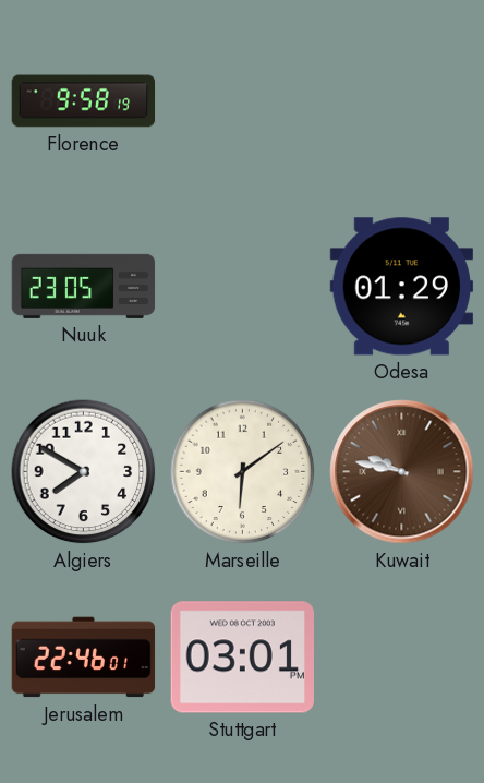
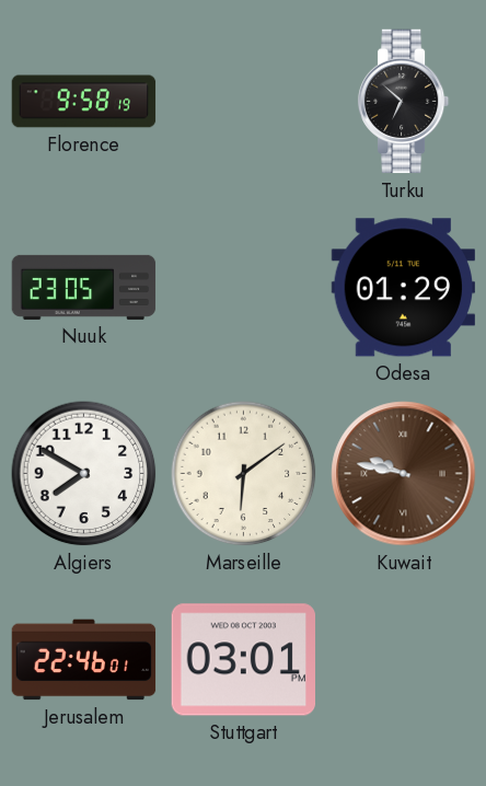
Turku: none -> 6:52
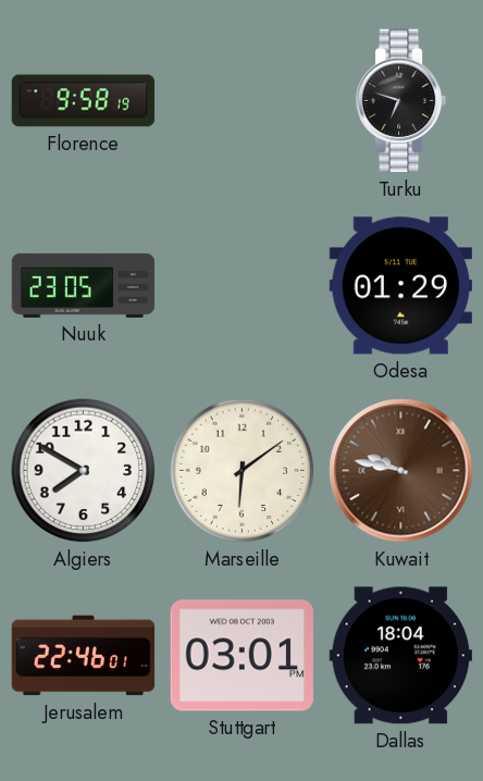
Turku: 6:52 -> 6:48
Dallas: none -> 18:04
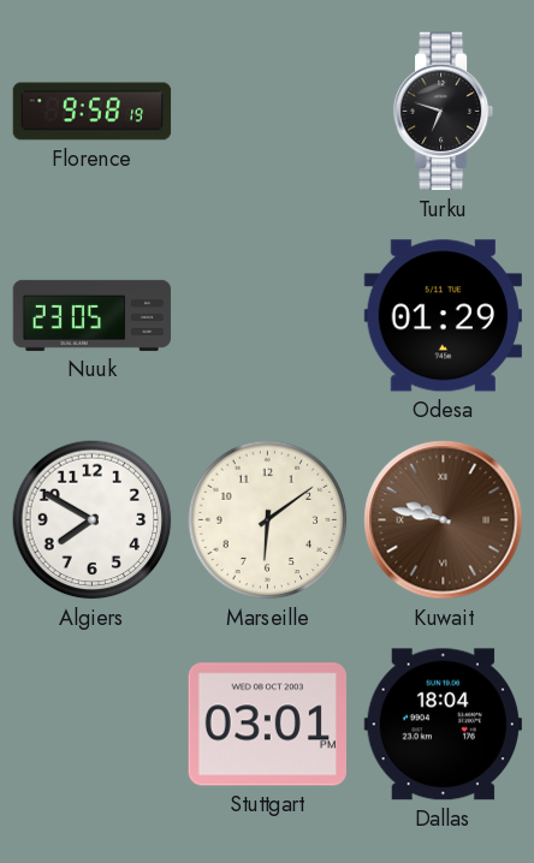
Jerusalem: 22:46 -> none
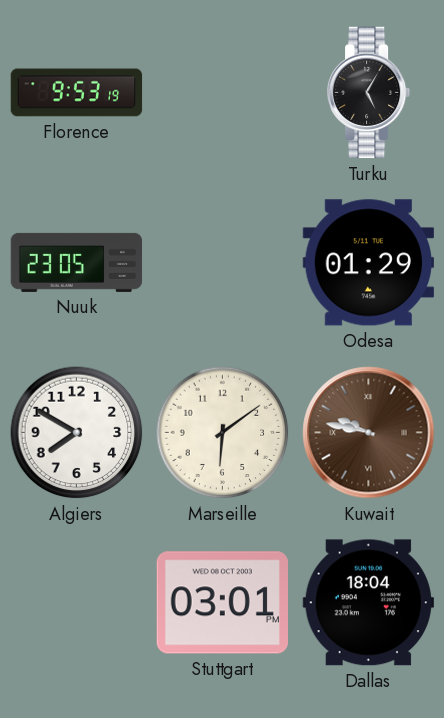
Florence: 9:58 -> 9:53
Turku: 6:48 -> 5:05
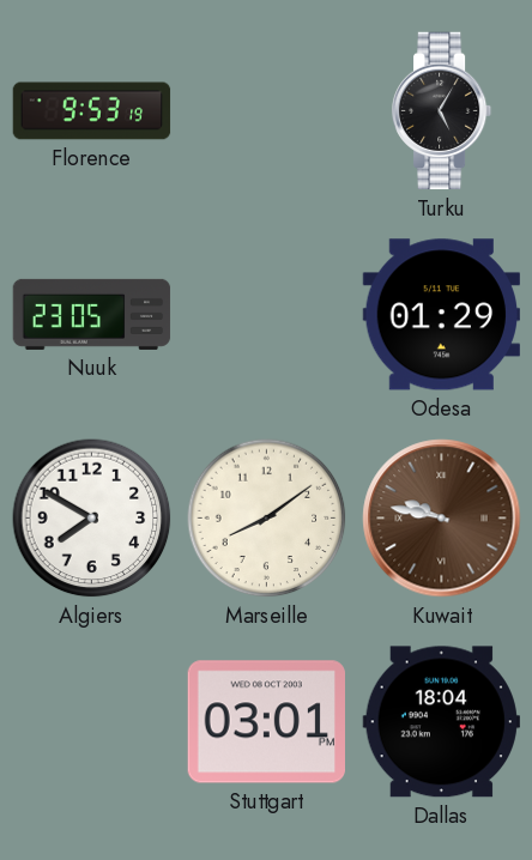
Marseille: 6:09 -> 8:09
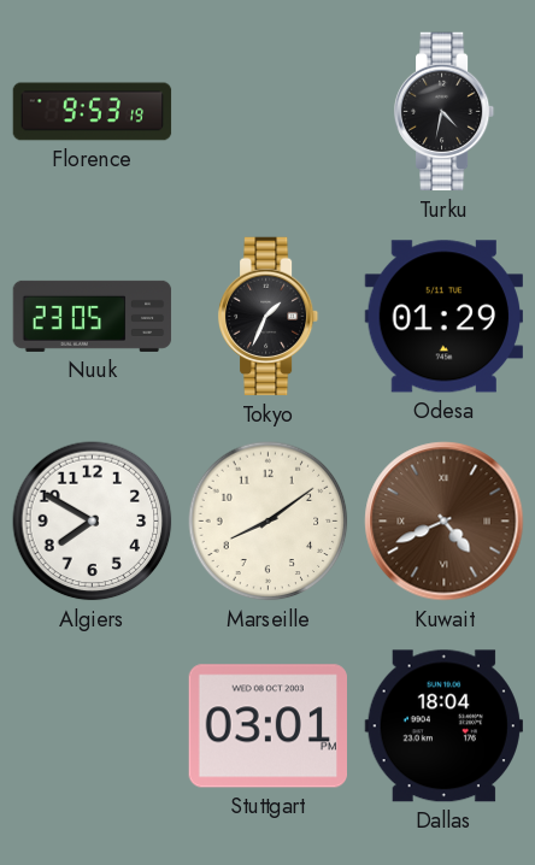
Turku: 5:05 -> 4:32
Tokyo: none -> 1:34
Kuwait: 9:47 -> 4:41
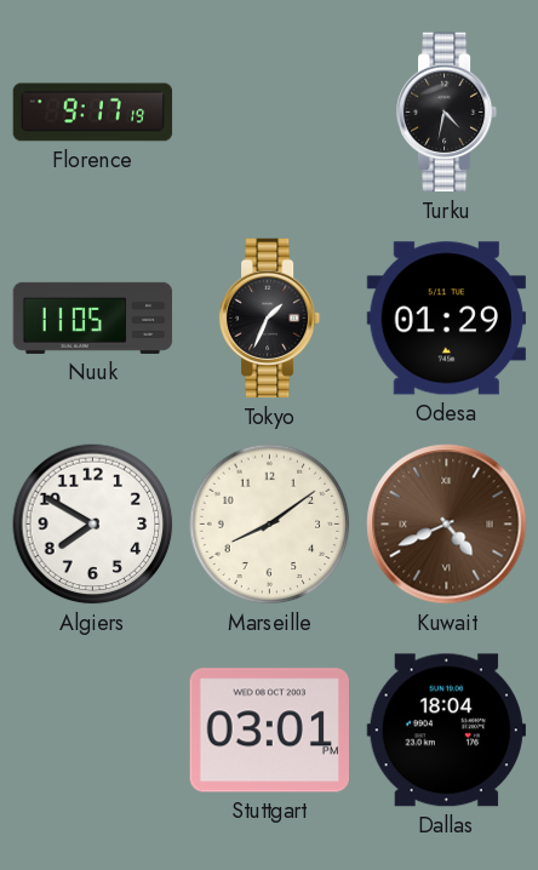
Florence: 9:53 -> 9:17
Nuuk: 23:05 -> 11:05
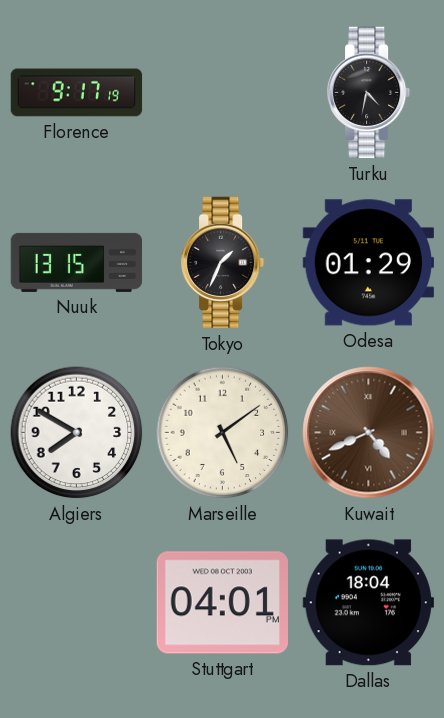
Nuuk: 11:05 -> 13:15
Marseille: 8:09 -> 5:09
Stuttgart: 03:01 -> 04:01
